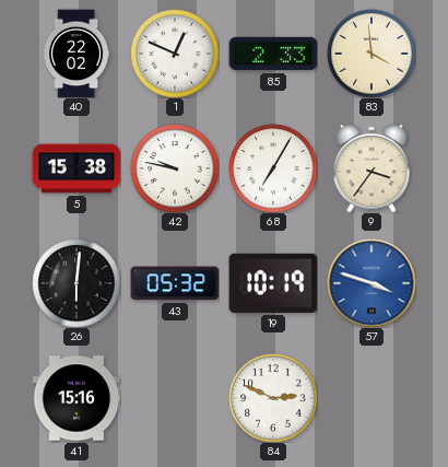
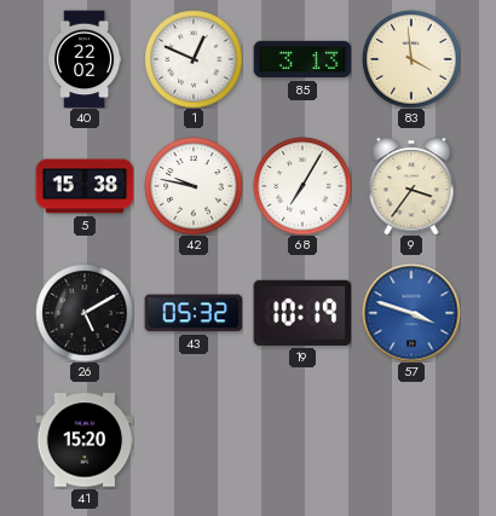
85: 2:33 -> 3:13
26: 6:01 -> 5:10
41: 15:16 -> 15:20
84: 2:49 -> none
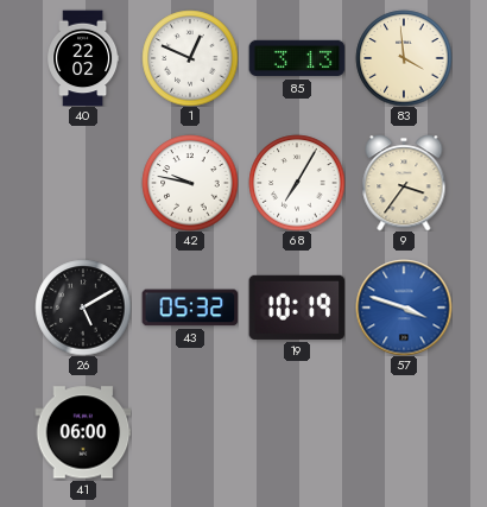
5: 15:38 -> none
41: 15:20 -> 06:00
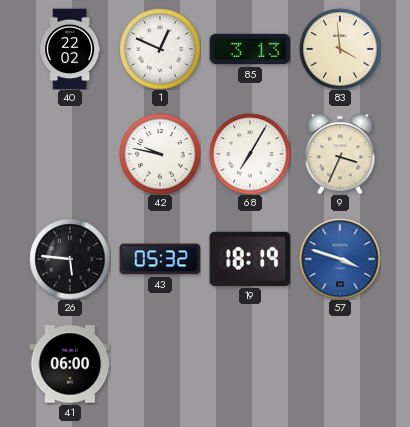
9: 3:36 -> 3:34
26: 5:10 -> 5:46
19: 10:19 -> 18:19
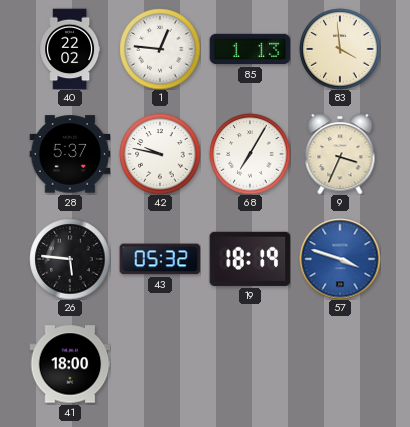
1: 12:49 -> 12:46
85: 3:13 -> 1:13
28: none -> 5:37
41: 06:00 -> 18:00
